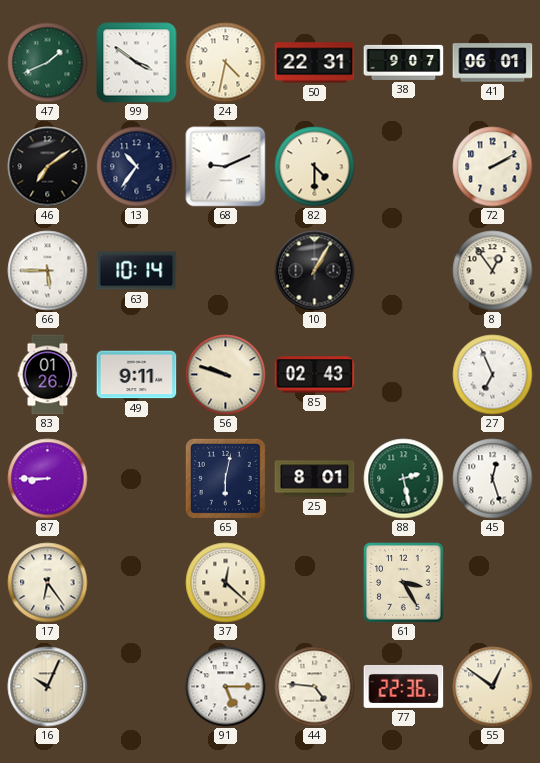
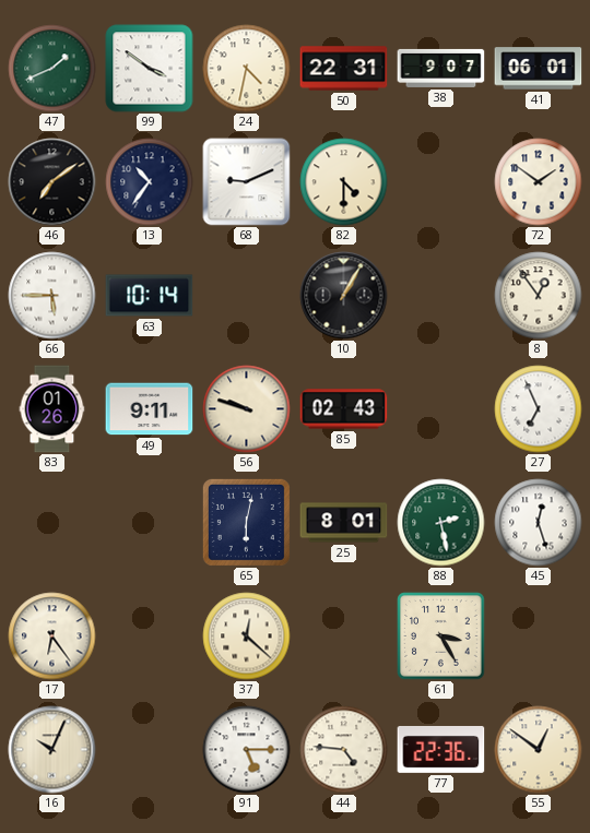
72: 2:10 -> 1:51
87: 8:45 -> none
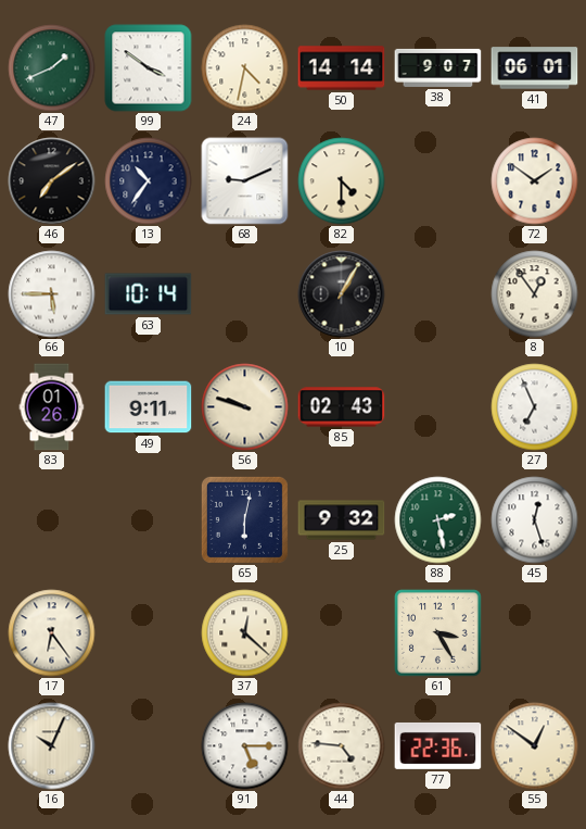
50: 22:31 -> 14:14
25: 8:01 -> 9:32
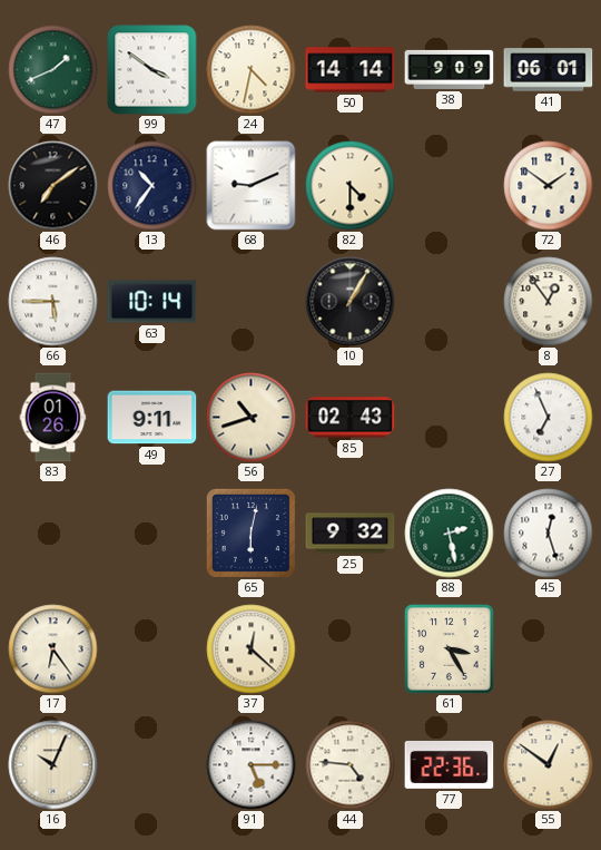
38: 9:07 -> 9:09
56: 9:48 -> 10:42
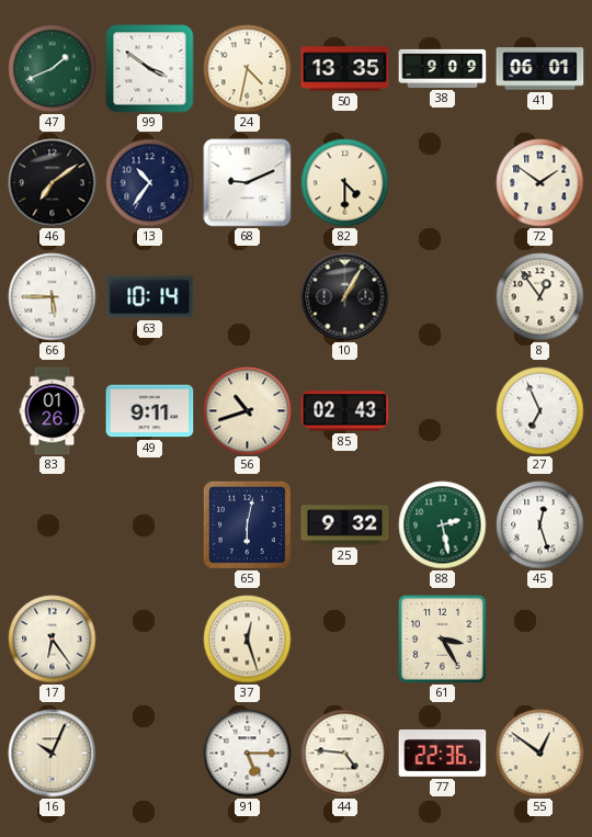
50: 14:14 -> 13:35
37: 12:22 -> 12:27
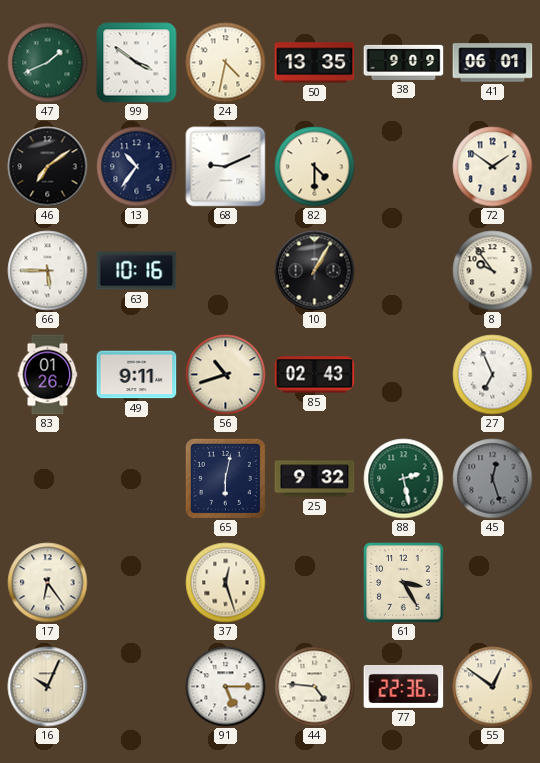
63: 10:14 -> 10:16
8: 12:54 -> 9:54
45 dial: white -> grey
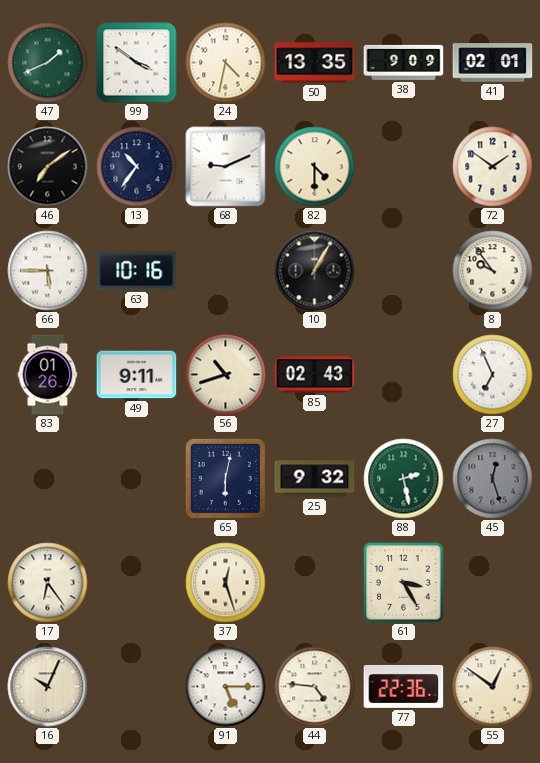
41: 06:01 -> 02:01
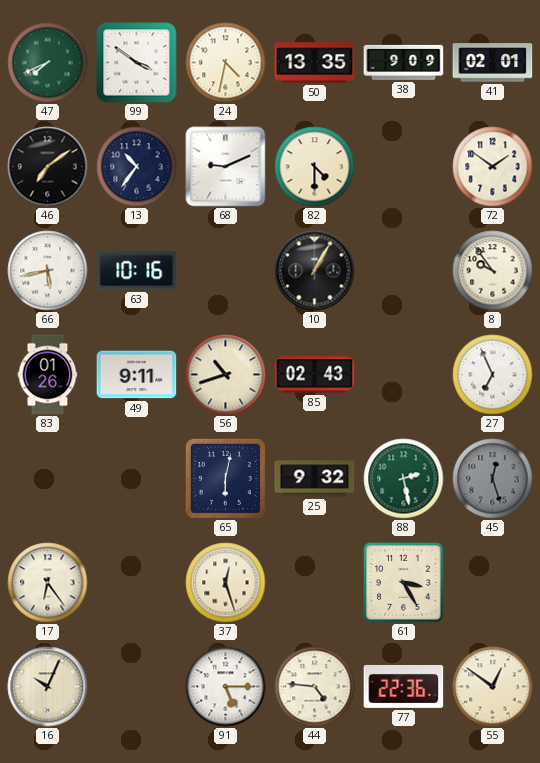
47: 1:41 -> 7:41
66: 5:45 -> 5:43
